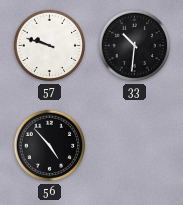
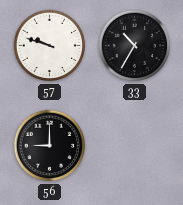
33: 10:31 -> 10:35
56: 4:53 -> 9:00
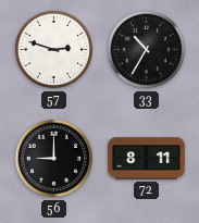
57: 9:48 -> 2:48
72: none -> 8:11
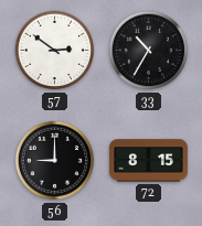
57: 2:48 -> 2:51
72: 8:11 -> 8:15
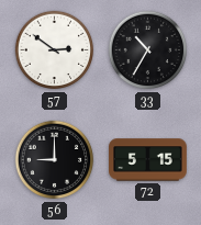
72: 8:15 -> 5:15
